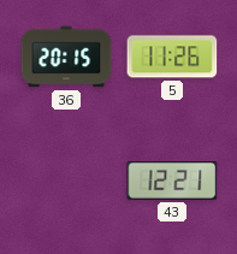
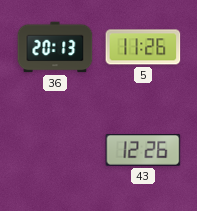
36: 20:15 -> 20:13
43: 12:21 -> 12:26
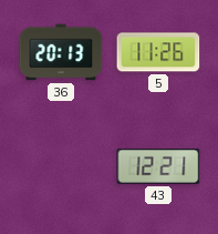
43: 12:26 -> 12:21
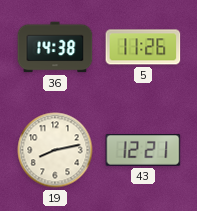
36: 20:13 -> 14:38
19: none -> 8:13
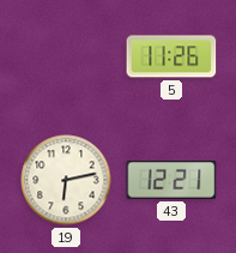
36: 14:38 -> none
19: 8:13 -> 6:13
